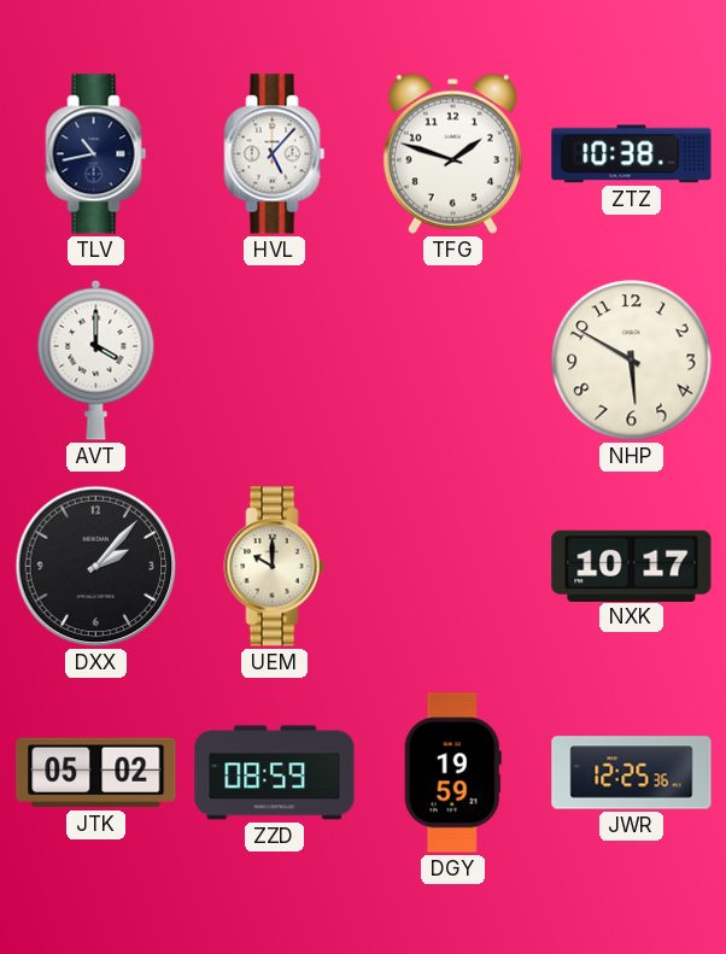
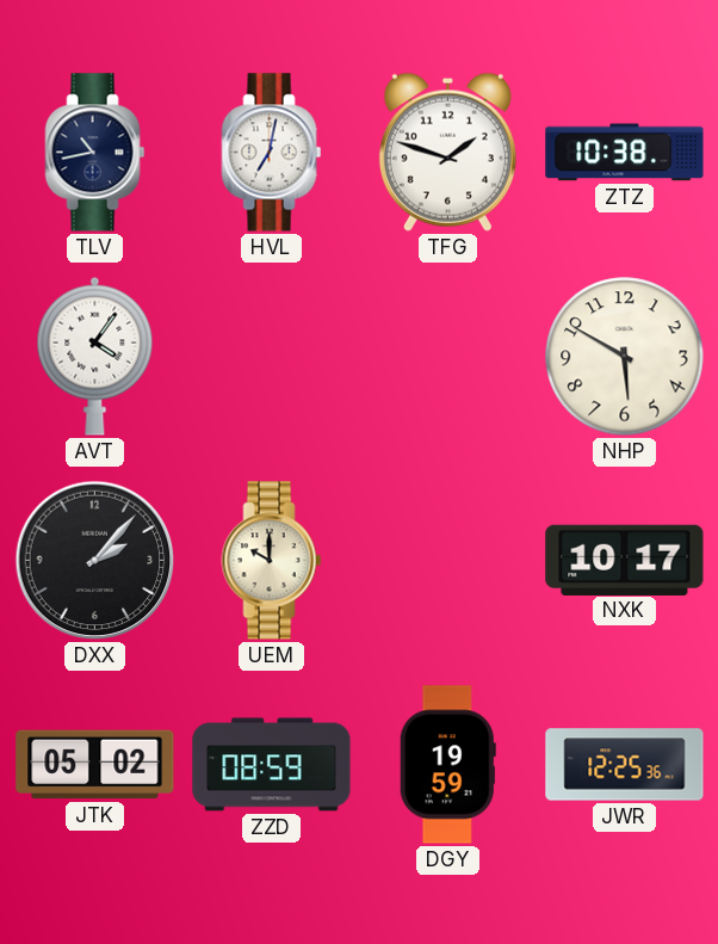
HVL: 5:07 -> 7:02
AVT: 4:00 -> 4:06
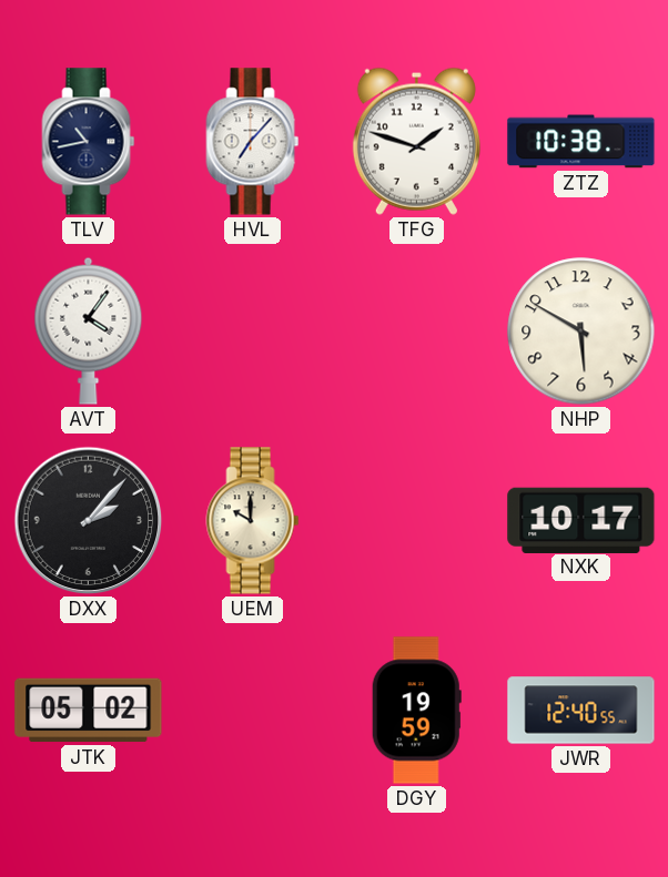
HVL: 7:02 -> 7:07
ZZD: 08:59 -> none
JWR: 12:25 -> 12:40
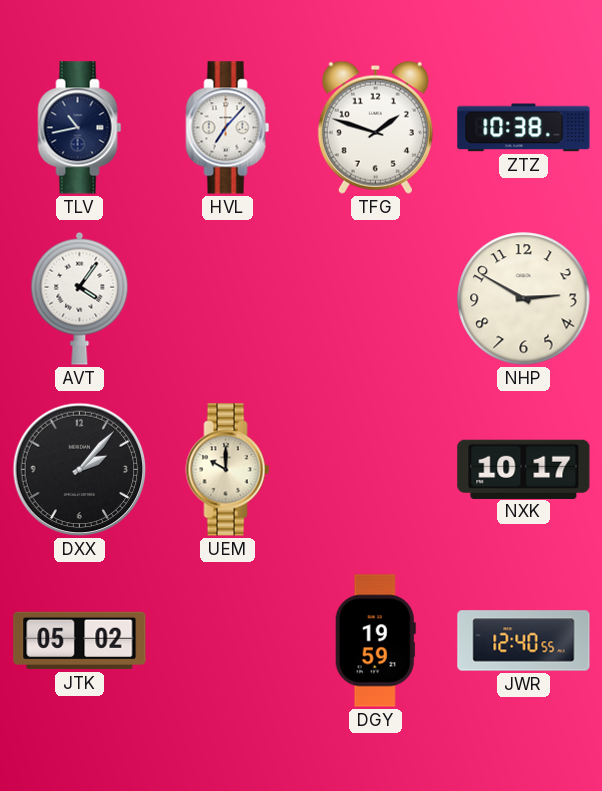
NHP: 5:50 -> 2:50
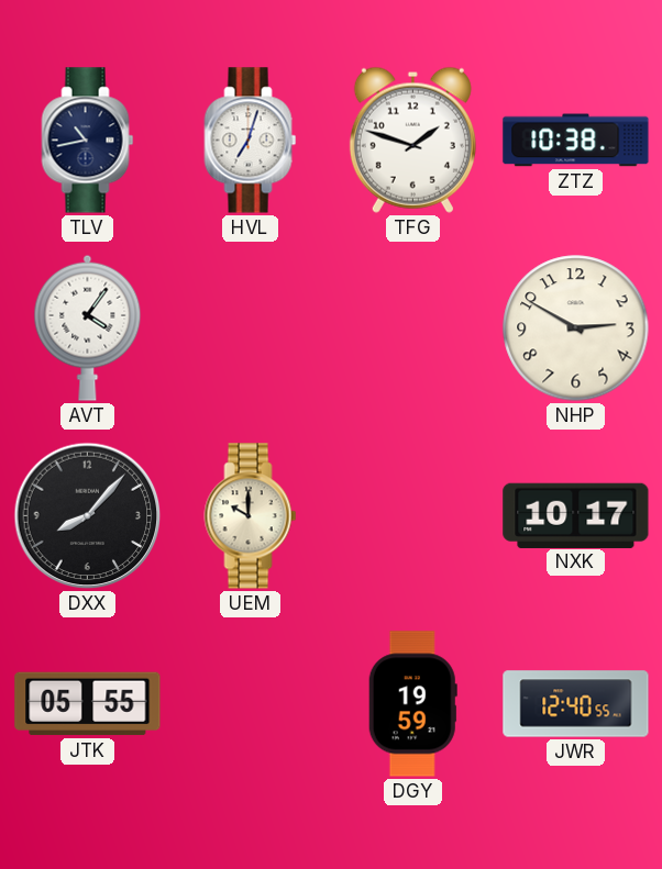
HVL: 7:07 -> 7:03
DXX: 2:07 -> 8:07
JTK: 05:02 -> 05:55
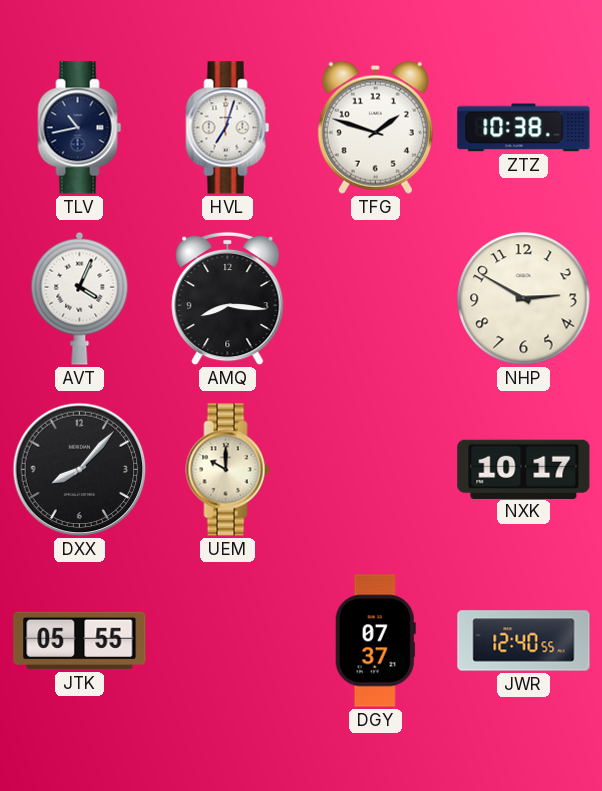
AVT: 4:06 -> 4:04
AMQ: none -> 8:16
DGY: 19:59 -> 07:37
